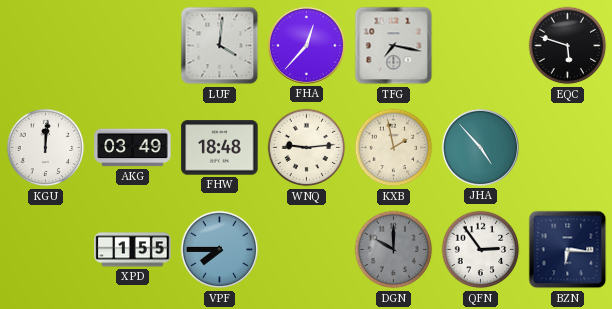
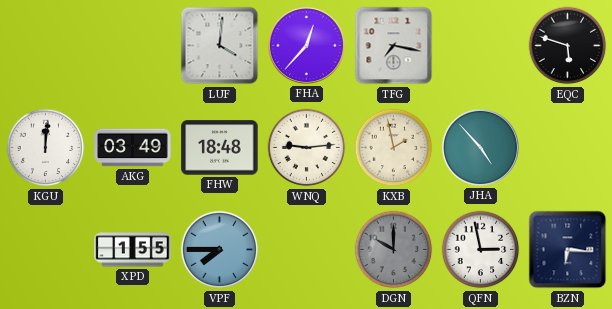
QFN: 2:54 -> 2:58
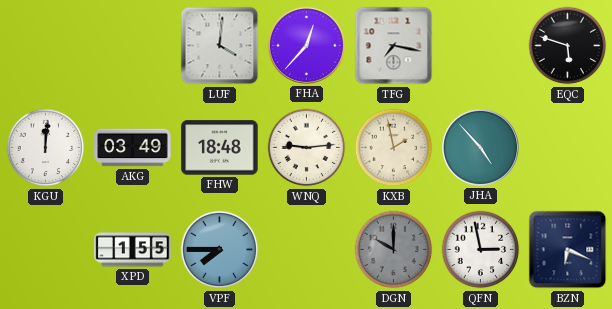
BZN: 6:16 -> 6:19
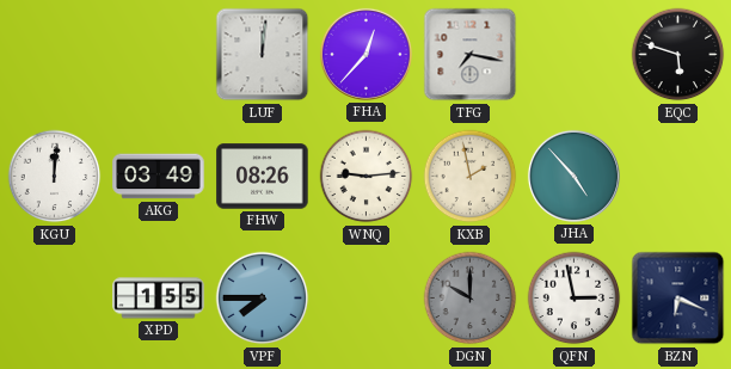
LUF: 4:01 -> 12:01
FHW: 18:48 -> 08:26
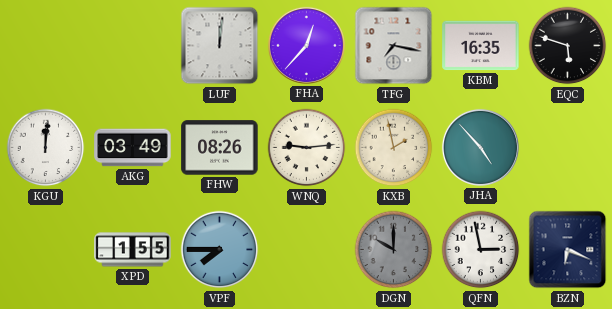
KBM: none -> 16:35
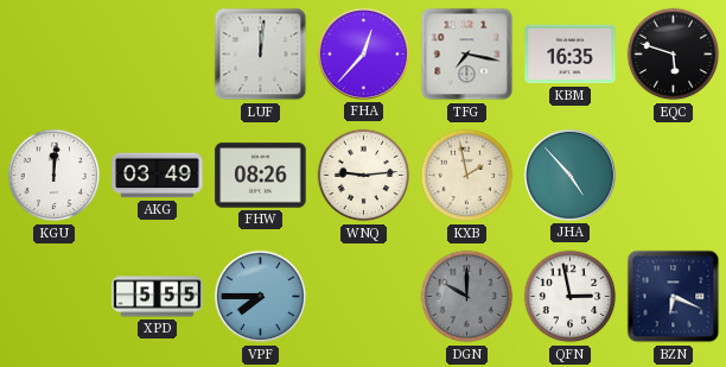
XPD: 1:55 -> 5:55
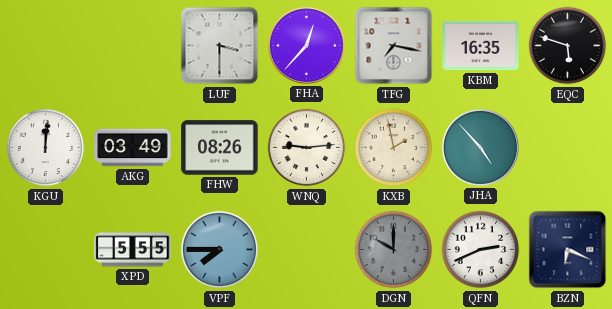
LUF: 12:01 -> 3:30
QFN: 2:58 -> 2:41
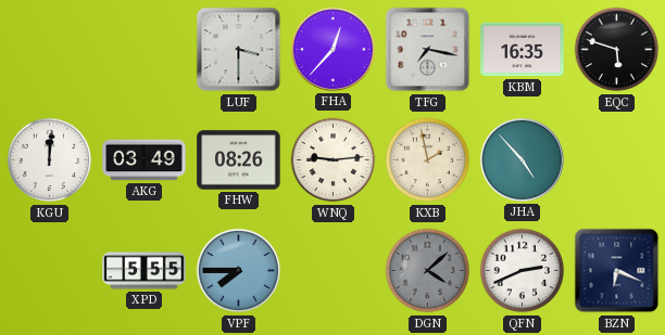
DGN: 10:00 -> 4:08
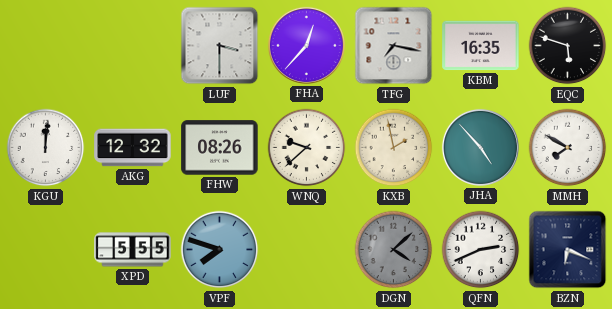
AKG: 03:49 -> 12:32
WNQ: 9:14 -> 9:38
MMH: none -> 7:50
VPF: 7:45 -> 7:48
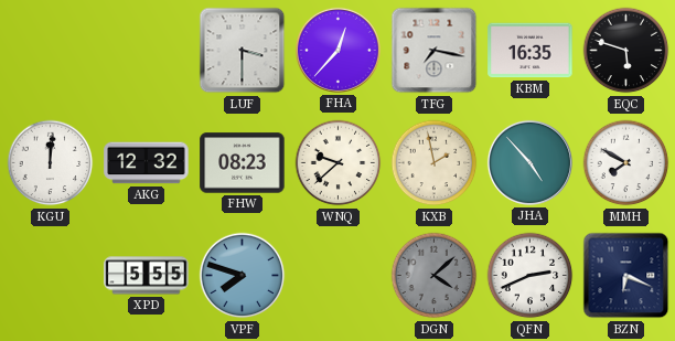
FHW: 08:26 -> 08:23
